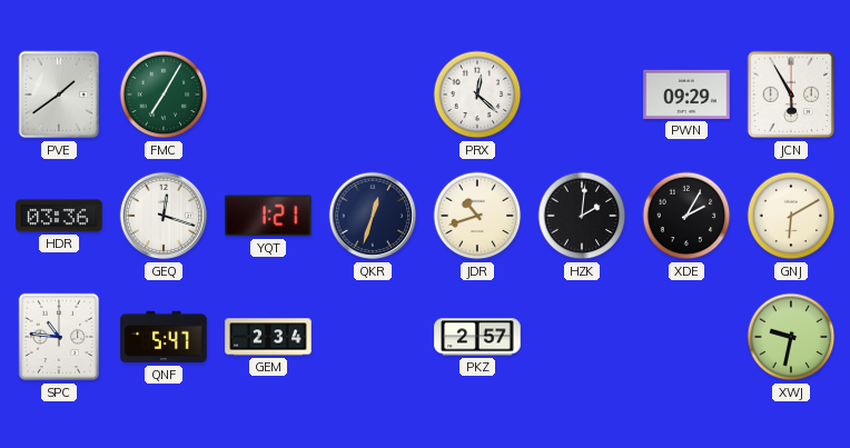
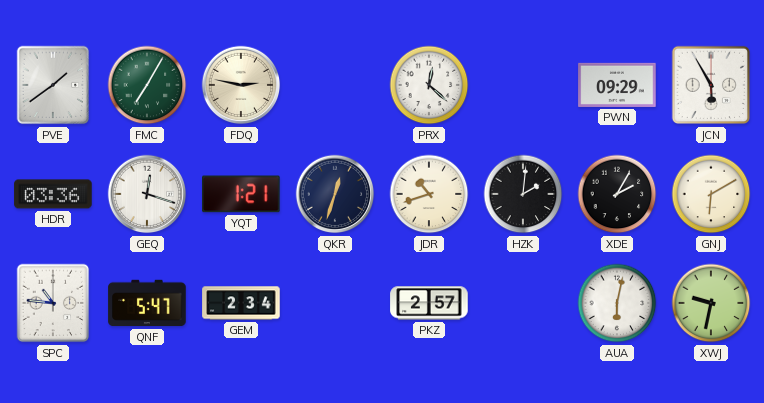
FDQ: none -> 2:47
AUA: none -> 6:02
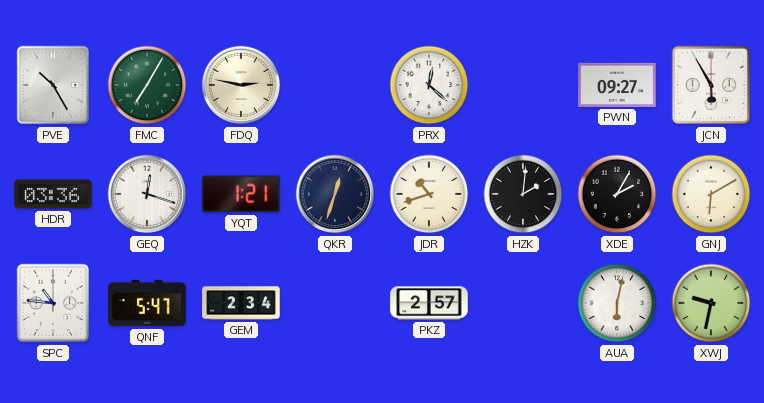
PVE: 1:39 -> 10:25
PWN: 09:29 -> 09:27
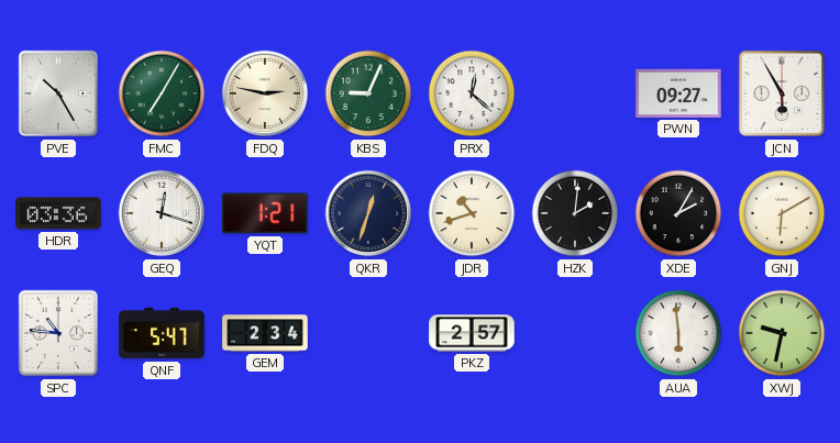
KBS: none -> 9:04
AUA: 6:02 -> 5:59
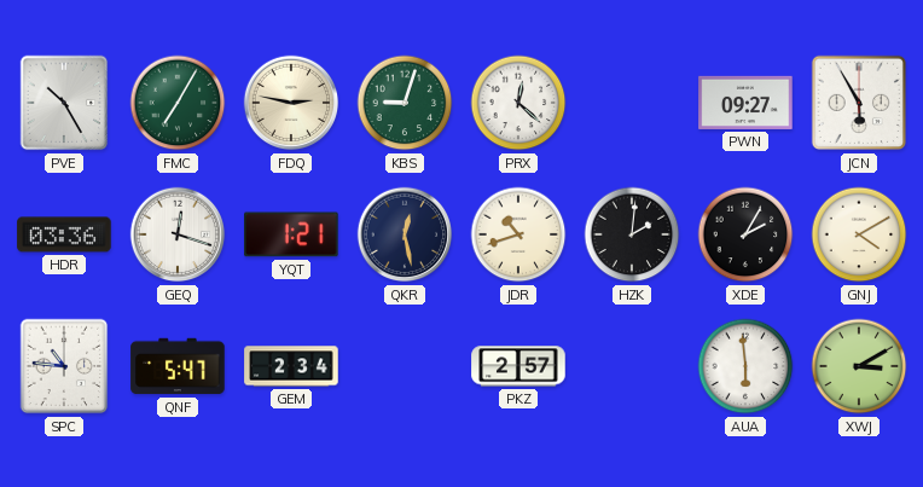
KBS: 9:04 -> 9:03
QKR: 12:33 -> 12:28
GNJ: 6:10 -> 4:10
XWJ: 9:32 -> 3:10
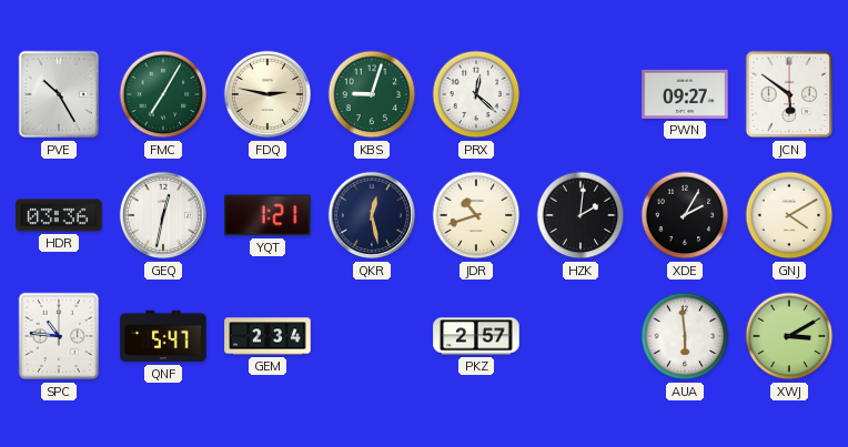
JCN: 5:55 -> 5:51
GEQ: 12:18 -> 12:32
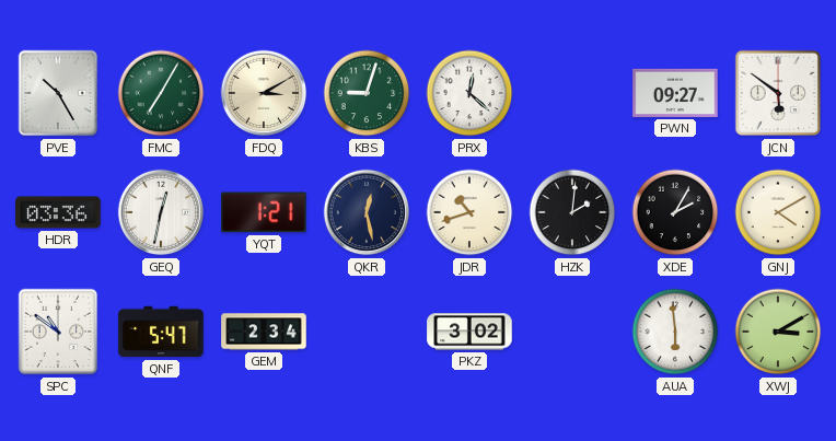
FDQ: 2:47 -> 3:10
SPC: 10:46 -> 10:51
PKZ: 2:57 -> 3:02
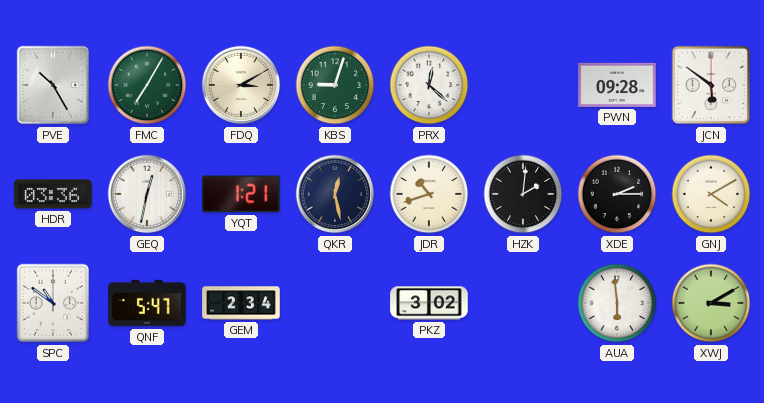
PWN: 09:27 -> 09:28
XDE: 2:05 -> 2:15
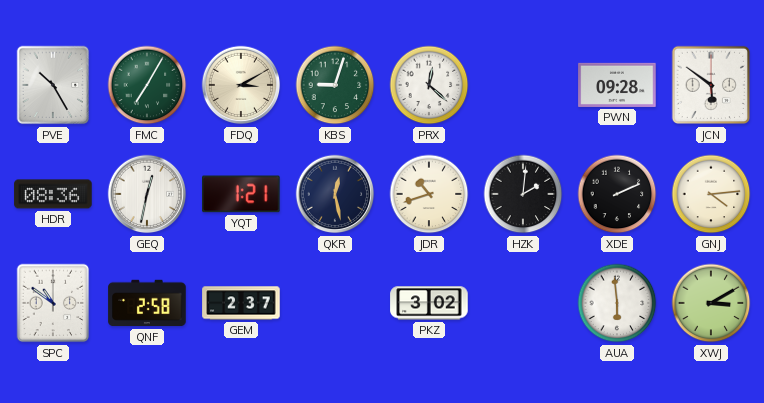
HDR: 03:36 -> 08:36
XDE: 2:15 -> 2:11
GNJ: 4:10 -> 4:14
QNF: 5:47 -> 2:58
GEM: 2:34 -> 2:37
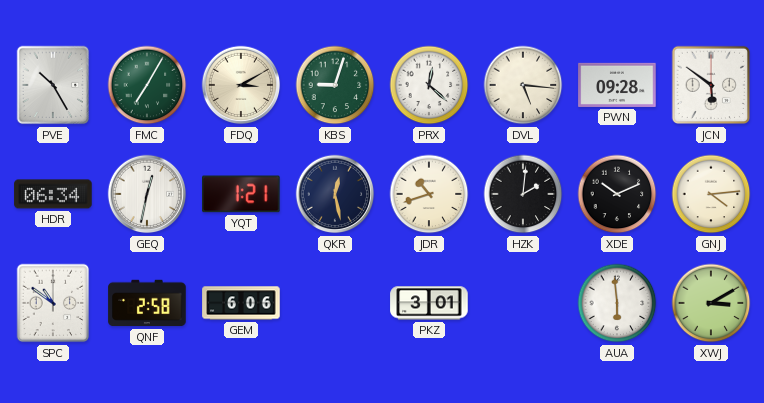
DVL: none -> 5:16
HDR: 08:36 -> 06:34
XDE: 2:11 -> 10:11
GEM: 2:37 -> 6:06
PKZ: 3:02 -> 3:01
